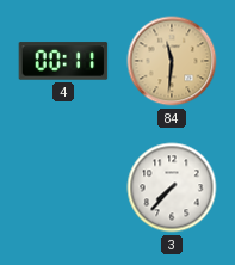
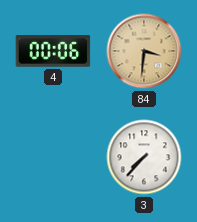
4: 00:11 -> 00:06
84: 11:31 -> 3:31
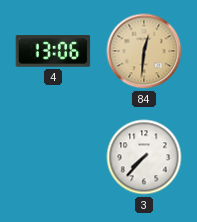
4: 00:06 -> 13:06
84: 3:31 -> 12:31
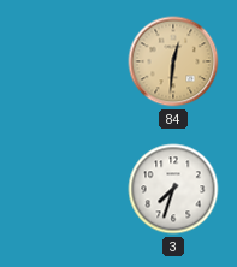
4: 13:06 -> none
3: 7:37 -> 7:33
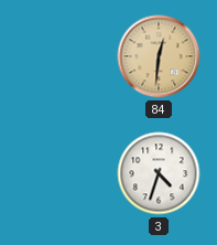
3: 7:33 -> 4:33
